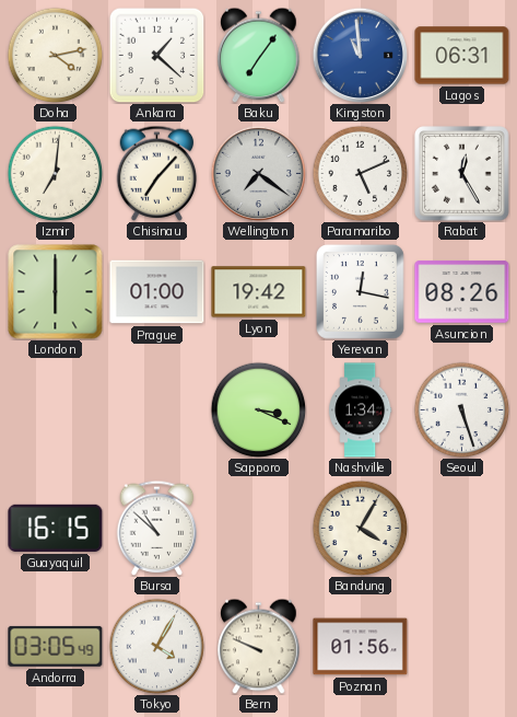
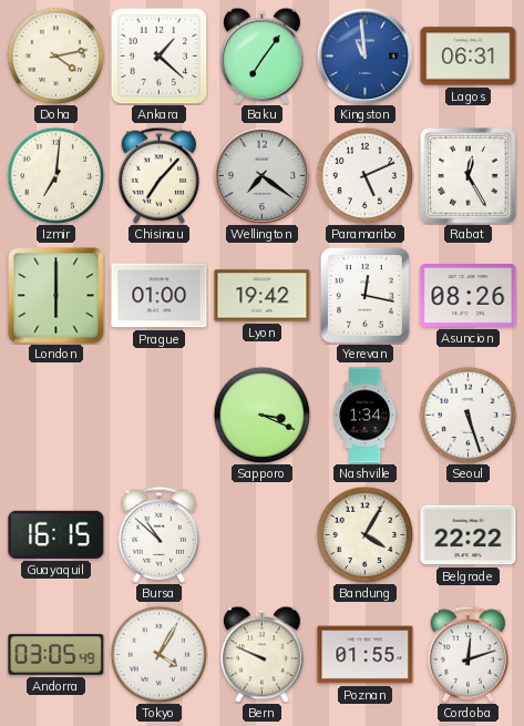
Belgrade: none -> 22:22
Poznan: 01:56 -> 01:55
Cordoba: none -> 12:12
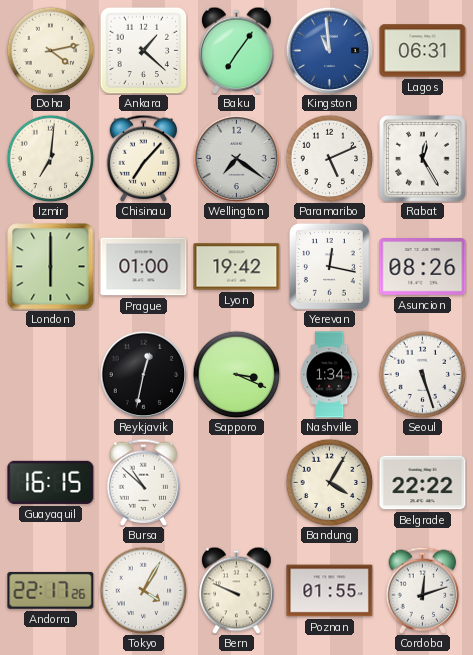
Reykjavik: none -> 12:32
Andorra: 03:05 -> 22:17
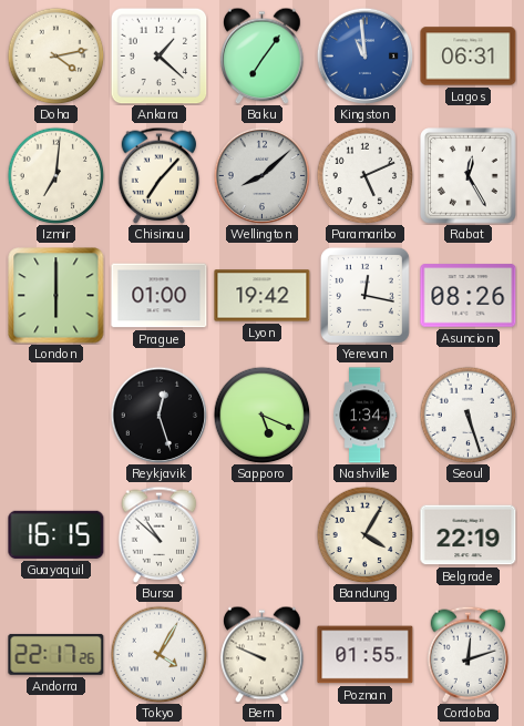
Wellington: 7:21 -> 8:08
Reykjavik: 12:32 -> 12:27
Sapporo: 3:19 -> 5:19
Belgrade: 22:22 -> 22:19
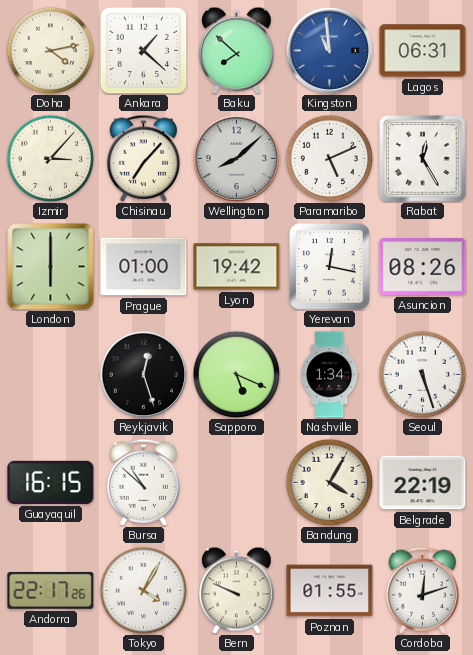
Baku: 7:06 -> 7:52
Izmir: 7:01 -> 3:07
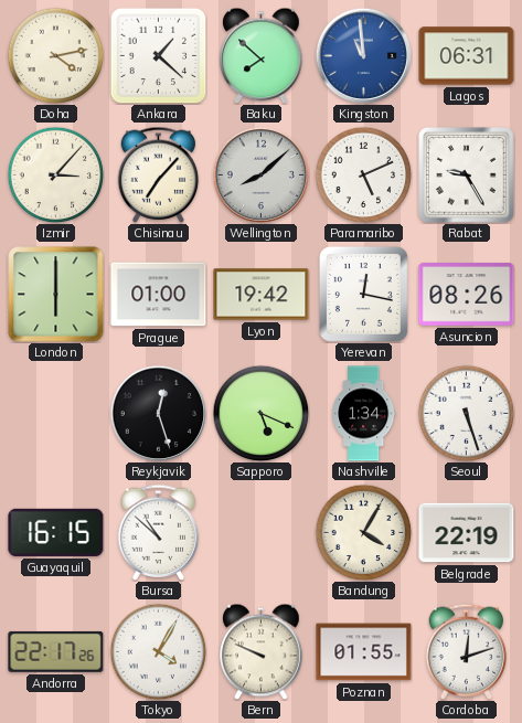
Rabat: 12:25 -> 9:25
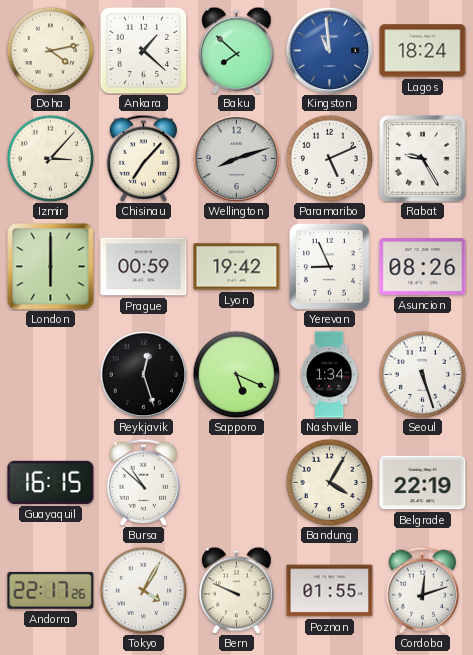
Lagos: 06:31 -> 18:24
Wellington: 8:08 -> 8:12
Prague: 01:00 -> 00:59
Yerevan: 12:17 -> 8:56
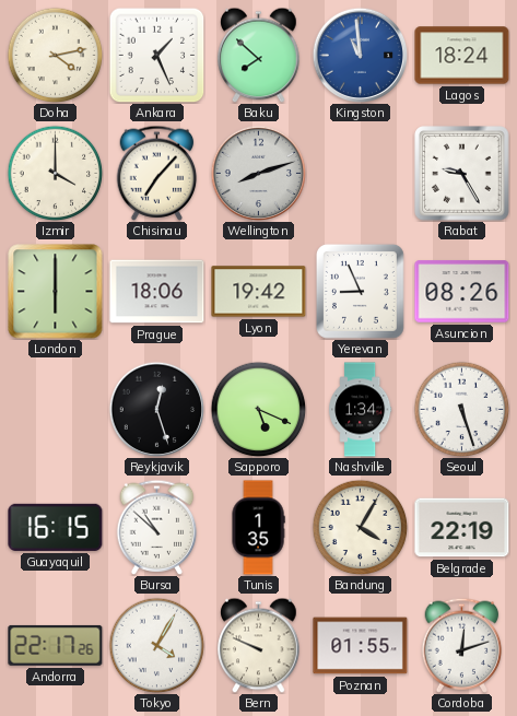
Ankara: 1:22 -> 1:26
Izmir: 3:07 -> 4:00
Paramaribo: 5:11 -> none
Prague: 00:59 -> 18:06
Tunis: none -> 1:35
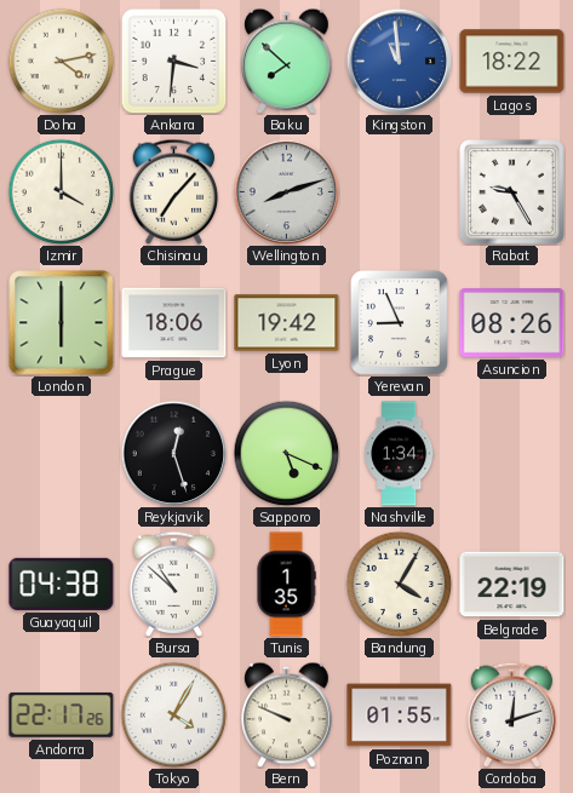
Ankara: 1:26 -> 3:31
Lagos: 18:24 -> 18:22
Seoul: 5:27 -> none
Guayaquil: 16:15 -> 04:38
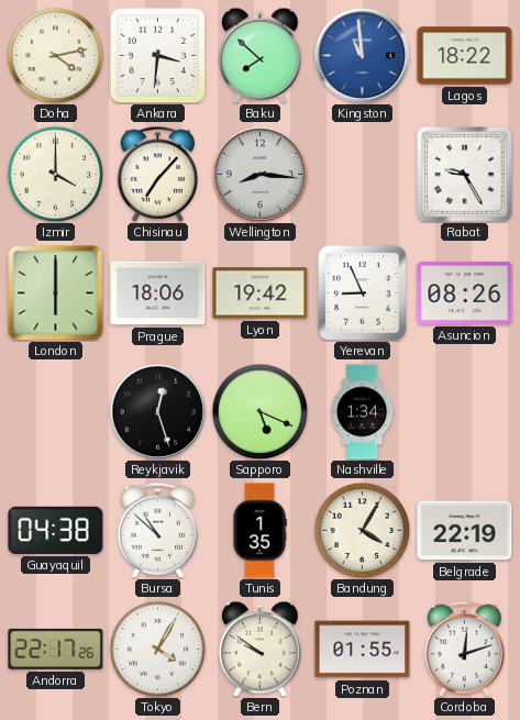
Wellington: 8:12 -> 8:16
Bern: 9:49 -> 9:51
